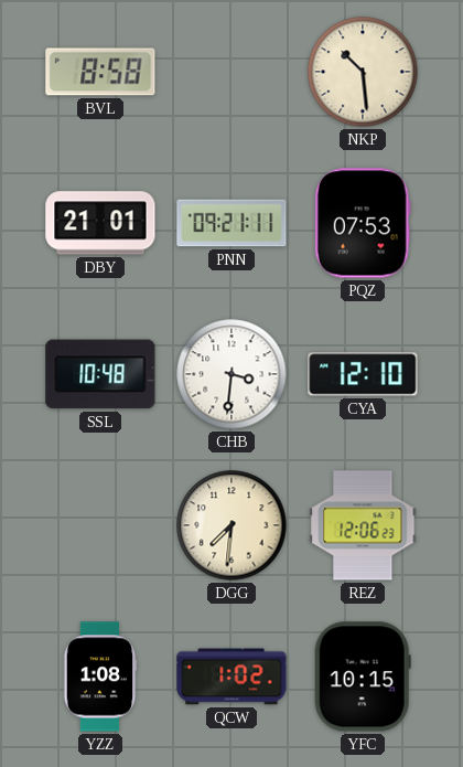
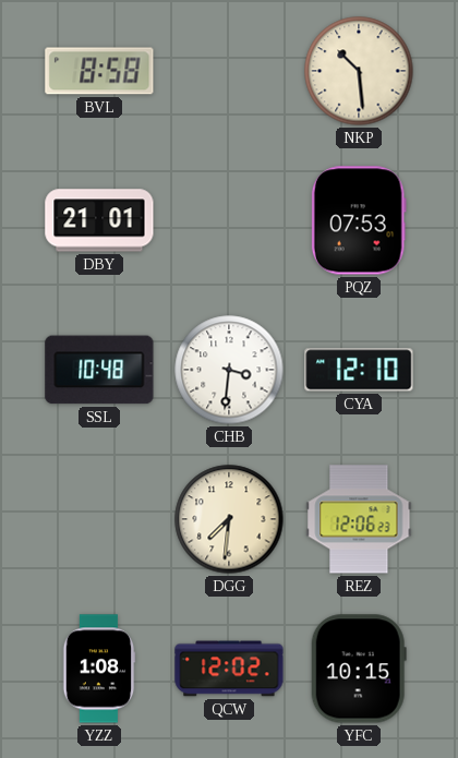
PNN: 09:21 -> none
QCW: 1:02 -> 12:02
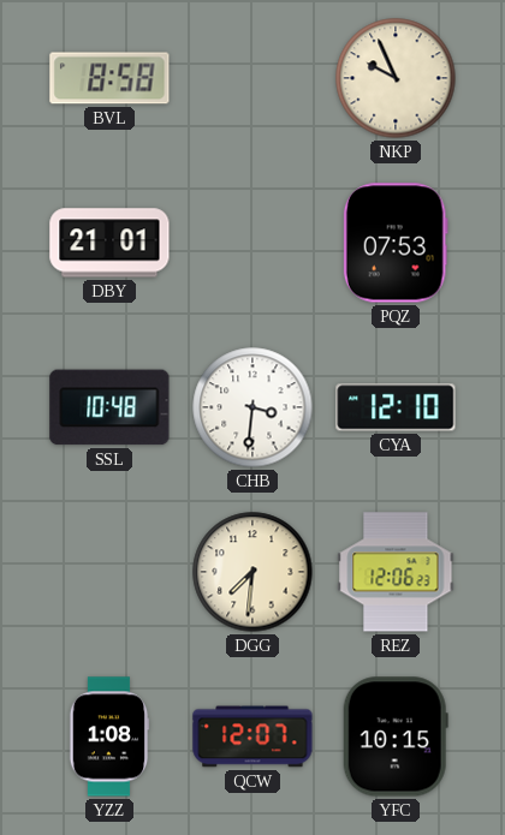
NKP: 10:29 -> 9:56
QCW: 12:02 -> 12:07
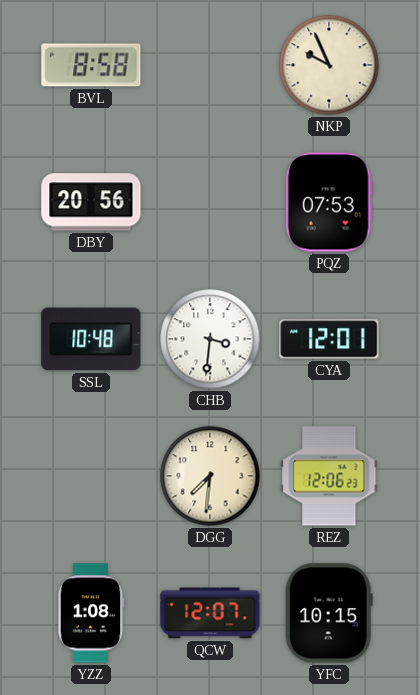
DBY: 21:01 -> 20:56
CYA: 12:10 -> 12:01
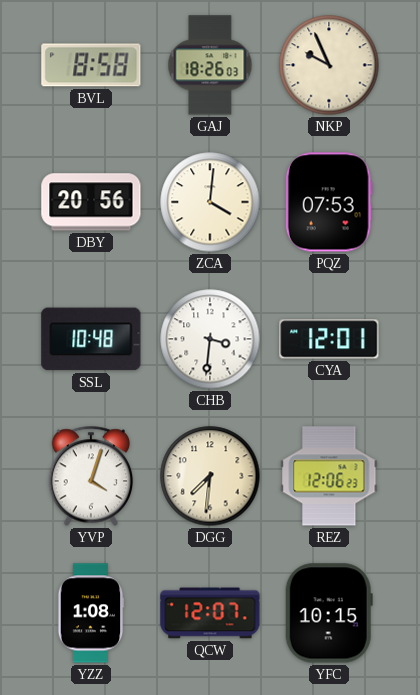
GAJ: none -> 18:26
ZCA: none -> 4:01
YVP: none -> 4:03
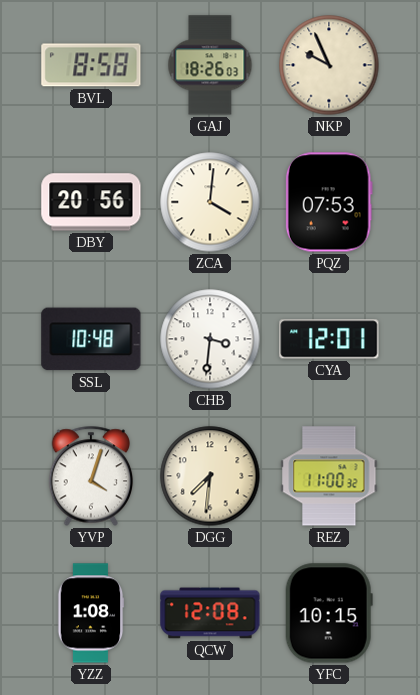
REZ: 12:06 -> 11:00
QCW: 12:07 -> 12:08
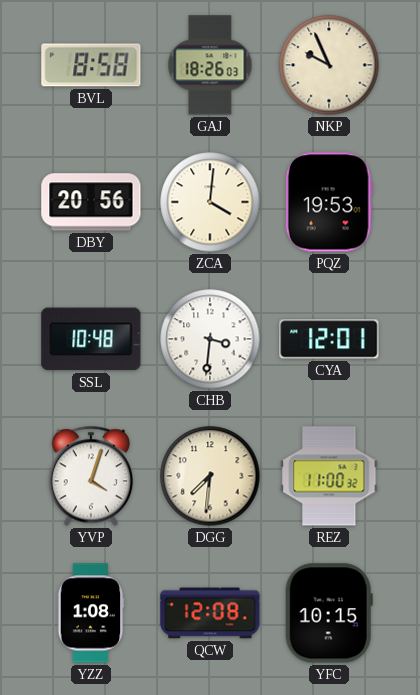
PQZ: 07:53 -> 19:53
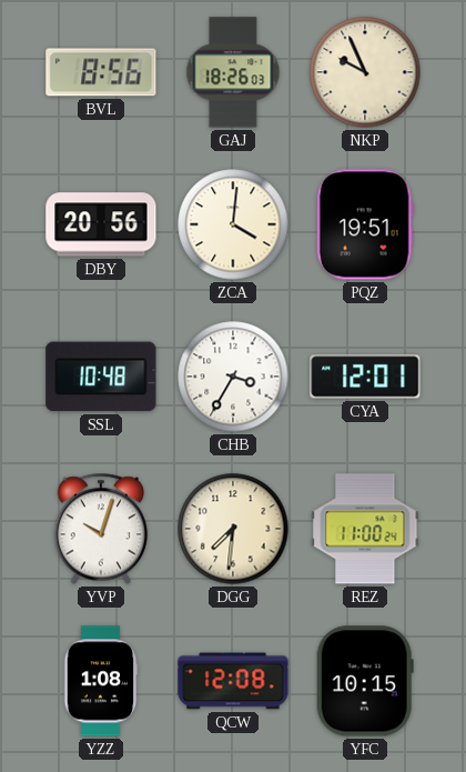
BVL: 8:58 -> 8:56
PQZ: 19:53 -> 19:51
CHB: 3:31 -> 3:35
YVP: 4:03 -> 10:03
REZ: 11:00:32 -> 11:00:24
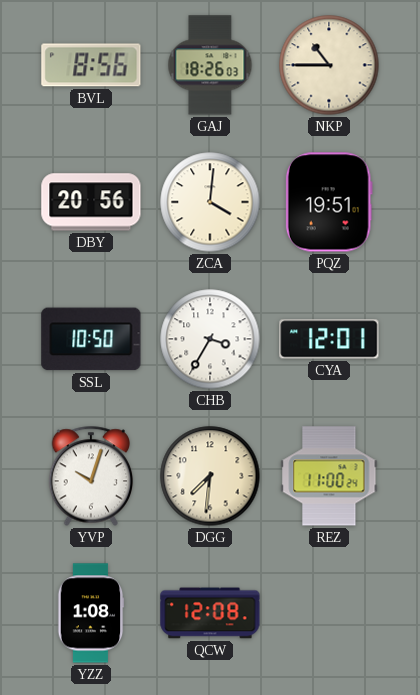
NKP: 9:56 -> 10:45
SSL: 10:48 -> 10:50
YFC: 10:15 -> none
